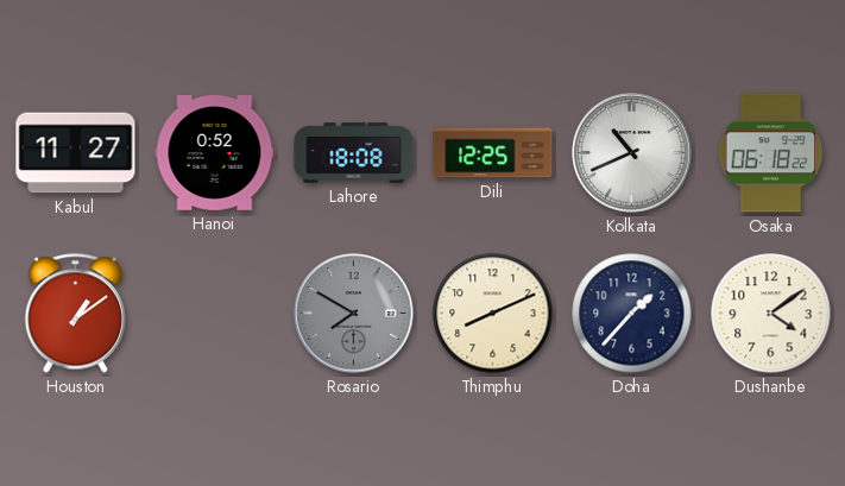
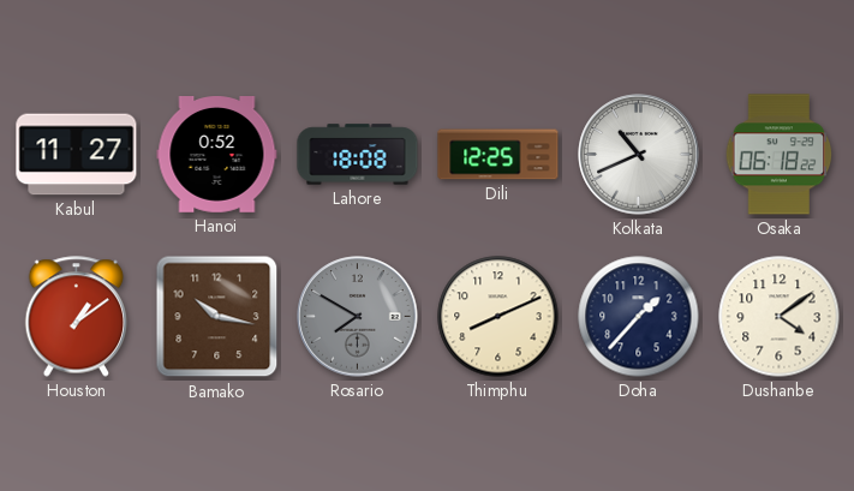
Bamako: none -> 10:17
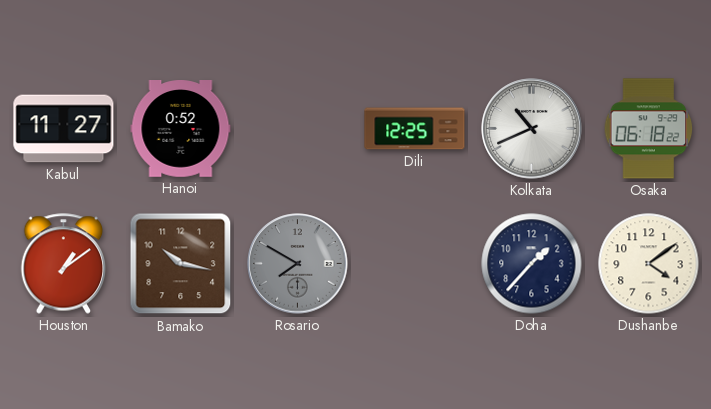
Lahore: 18:08 -> none
Thimphu: 8:11 -> none
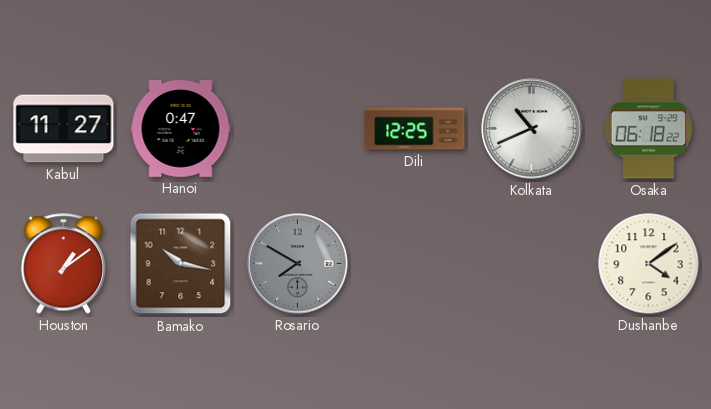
Hanoi: 0:52 -> 0:47
Doha: 1:37 -> none
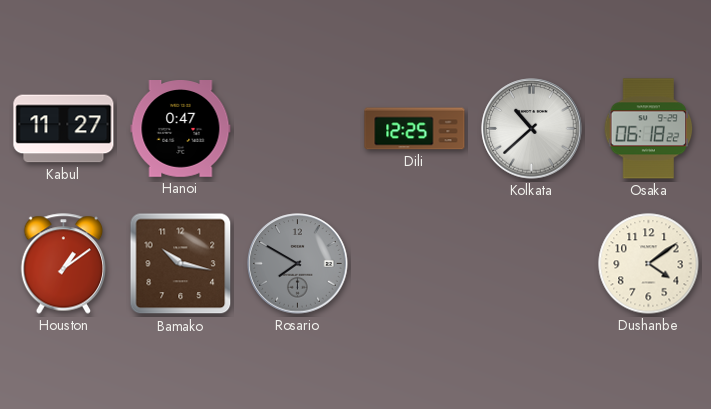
Kolkata: 10:41 -> 10:38
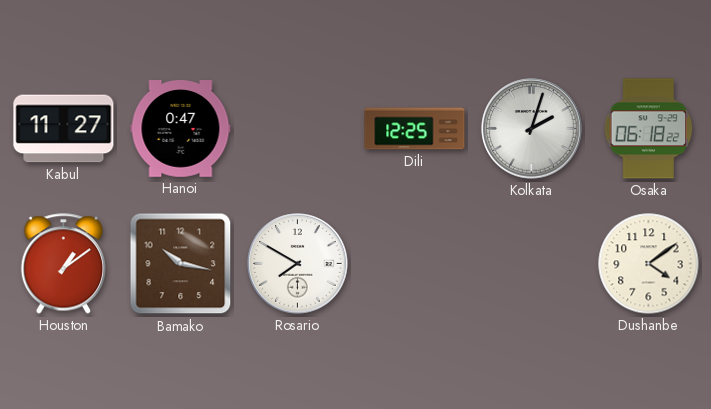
Kolkata: 10:38 -> 2:03
Rosario dial: grey -> white
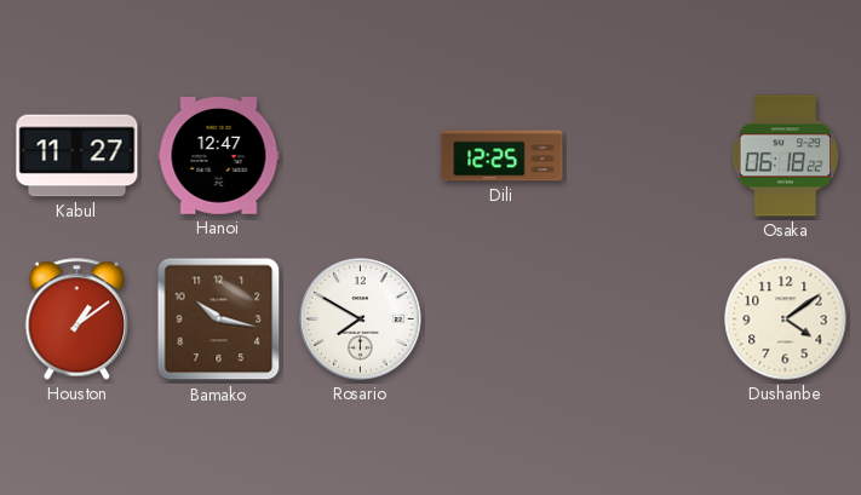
Hanoi: 0:47 -> 12:47
Kolkata: 2:03 -> none
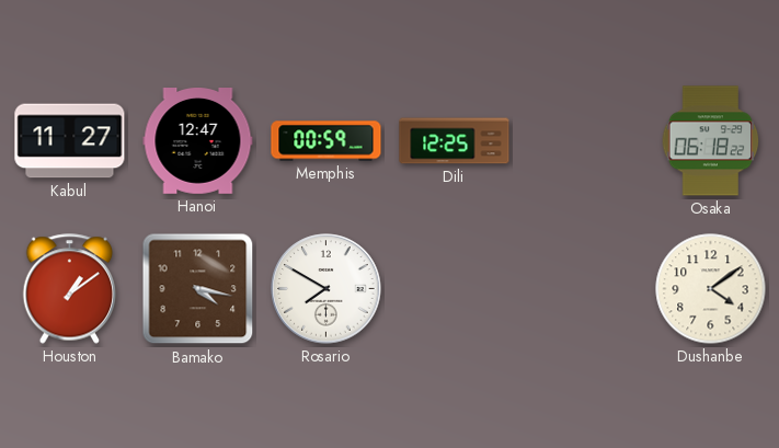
Memphis: none -> 00:59
Bamako: 10:17 -> 4:17
